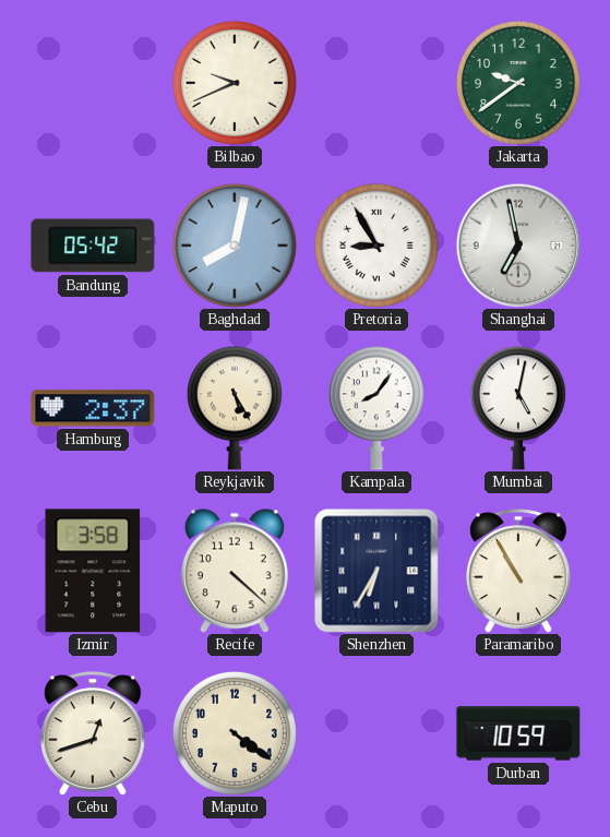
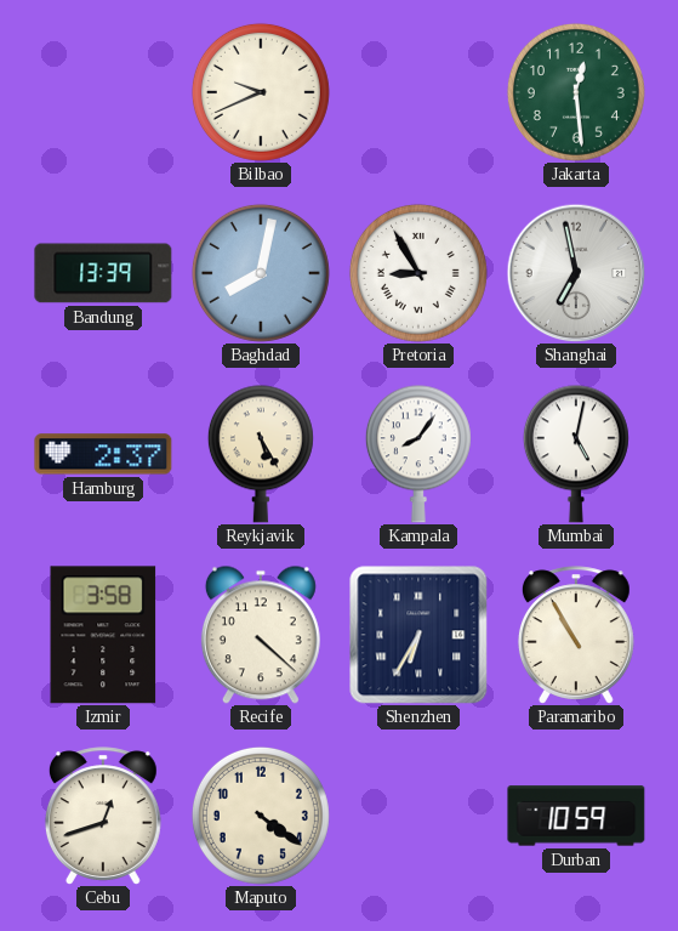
Jakarta: 9:39 -> 12:29
Bandung: 05:42 -> 13:39
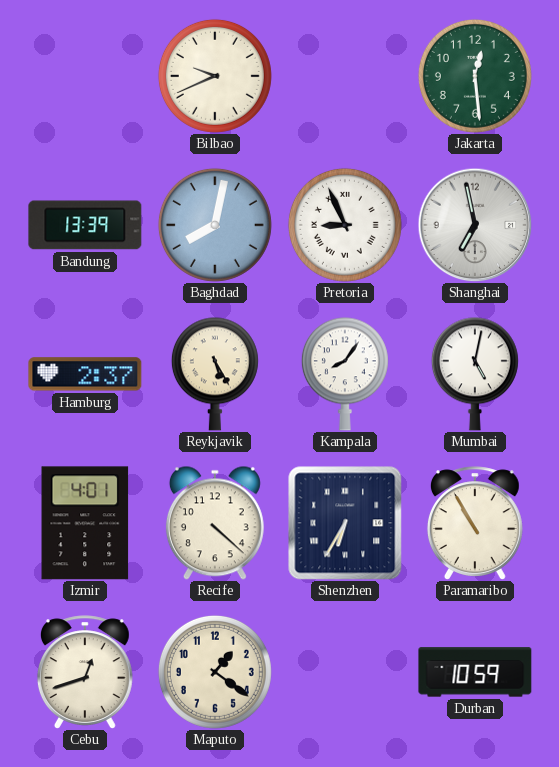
Pretoria: 8:55 -> 8:56
Izmir: 3:58 -> 4:01
Maputo: 4:21 -> 1:21
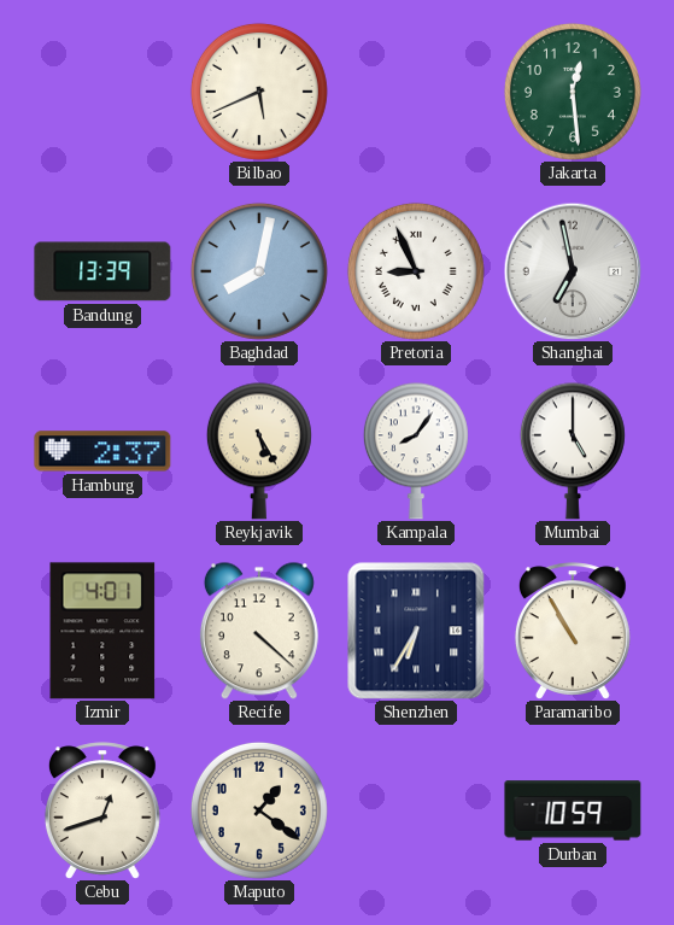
Bilbao: 9:41 -> 5:41
Mumbai: 5:02 -> 5:00
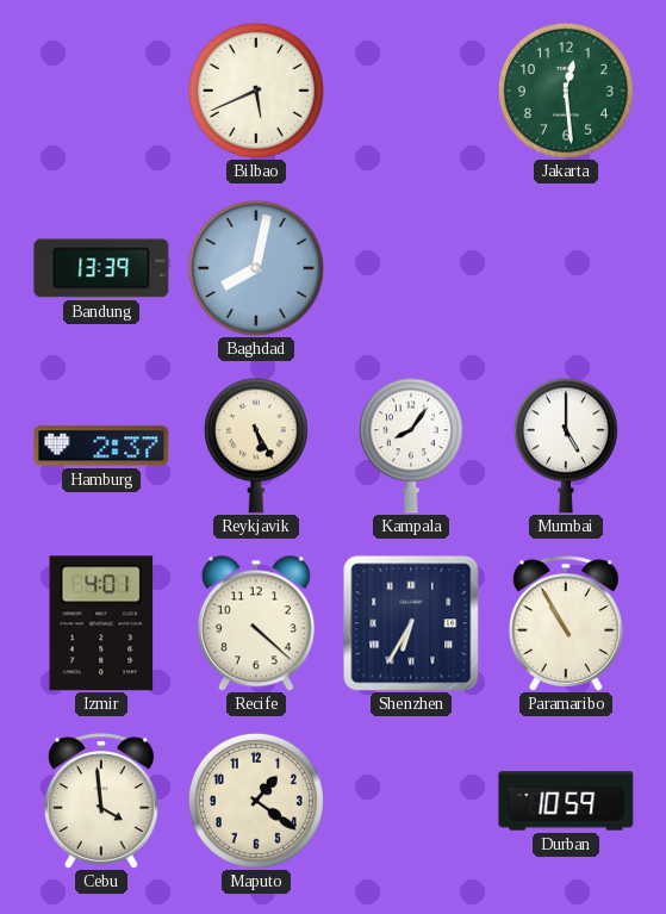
Pretoria: 8:56 -> none
Shanghai: 6:58 -> none
Cebu: 12:42 -> 3:59
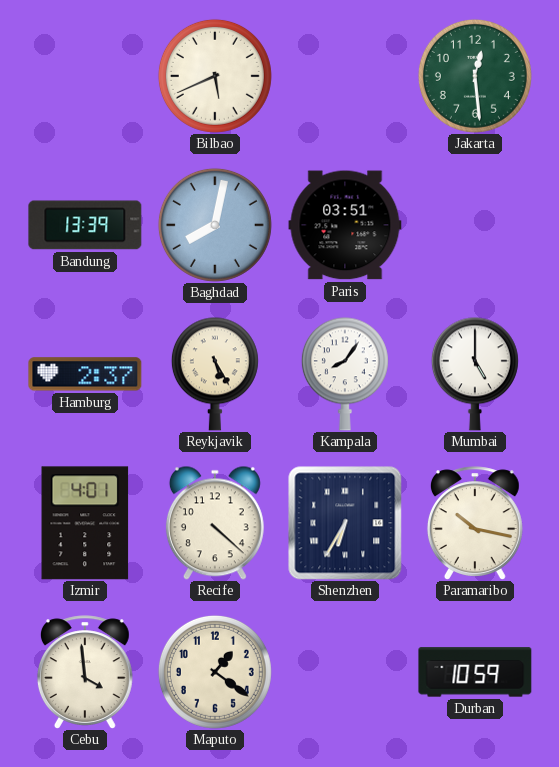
Paris: none -> 03:51
Paramaribo: 10:55 -> 10:17
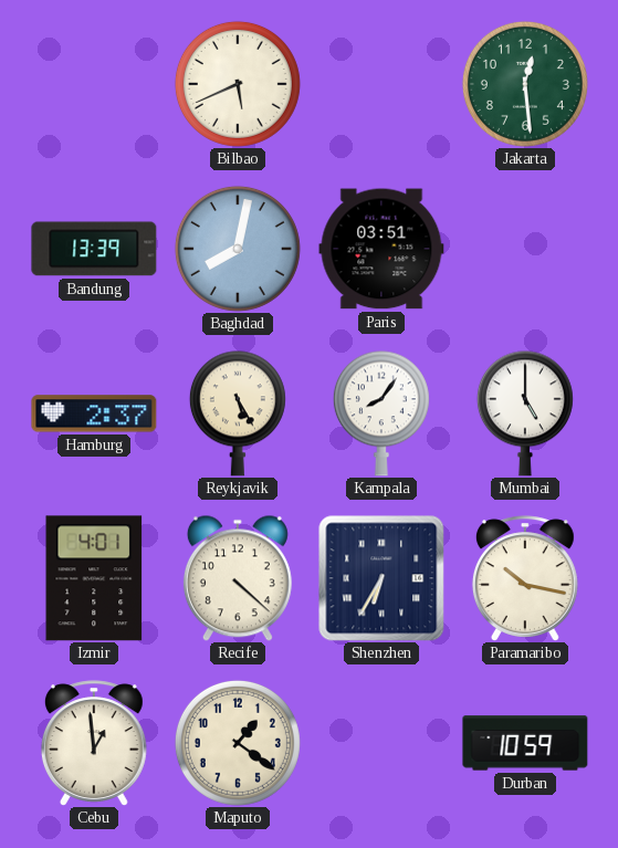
Cebu: 3:59 -> 12:59
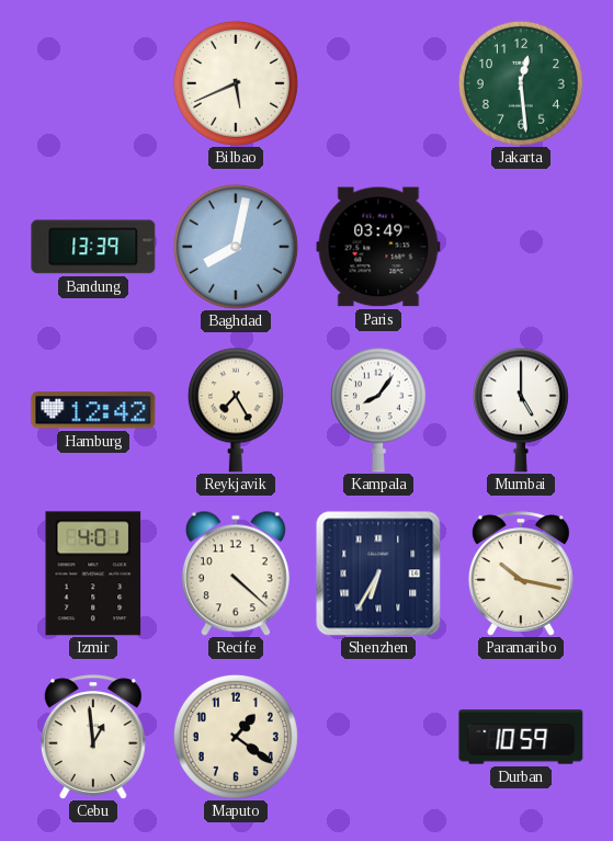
Paris: 03:51 -> 03:49
Hamburg: 2:37 -> 12:42
Reykjavik: 5:25 -> 7:25
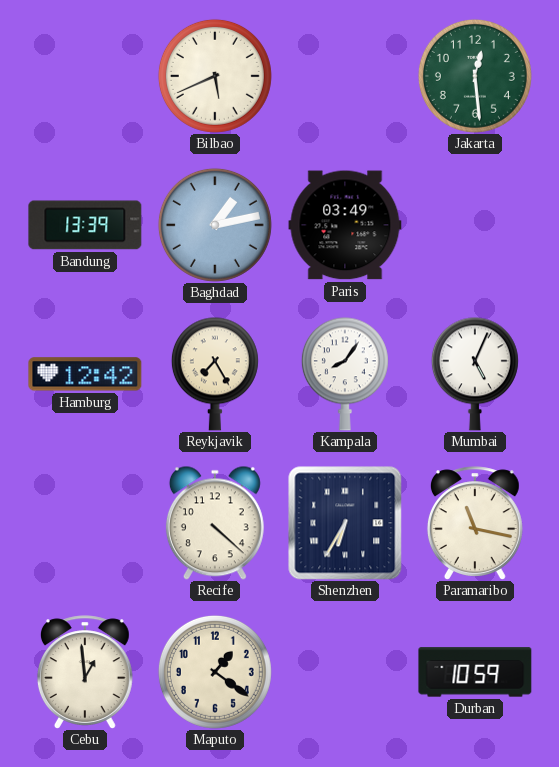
Baghdad: 8:02 -> 1:13
Mumbai: 5:00 -> 5:04
Izmir: 4:01 -> none
Paramaribo: 10:17 -> 11:17
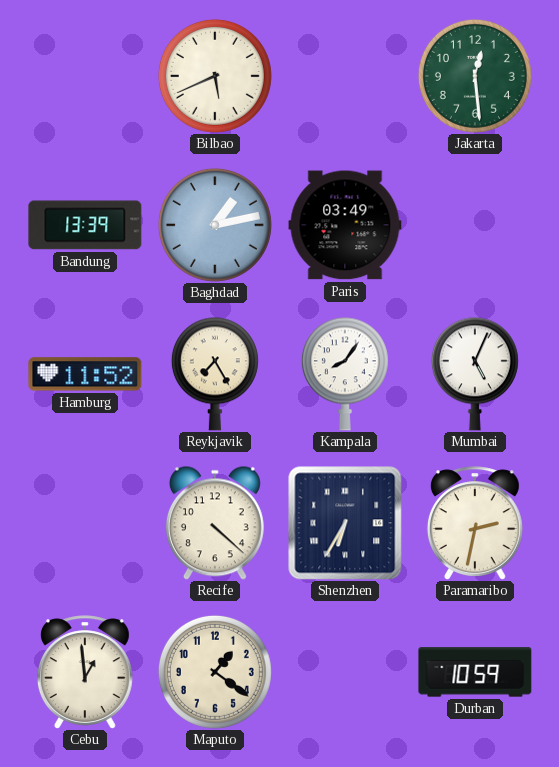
Hamburg: 12:42 -> 11:52
Paramaribo: 11:17 -> 2:32
